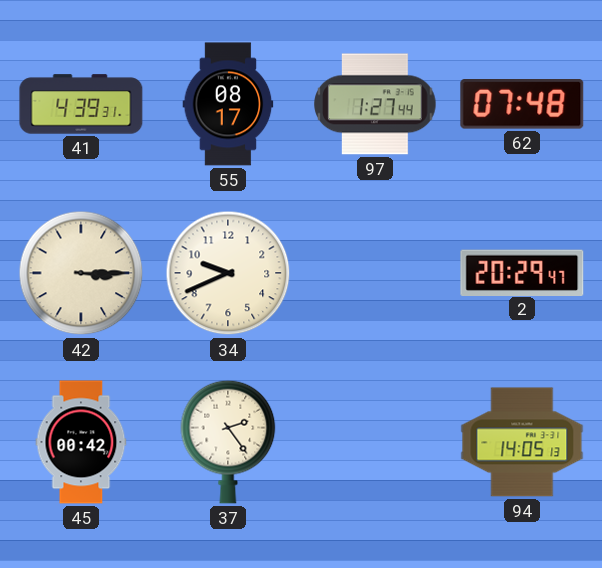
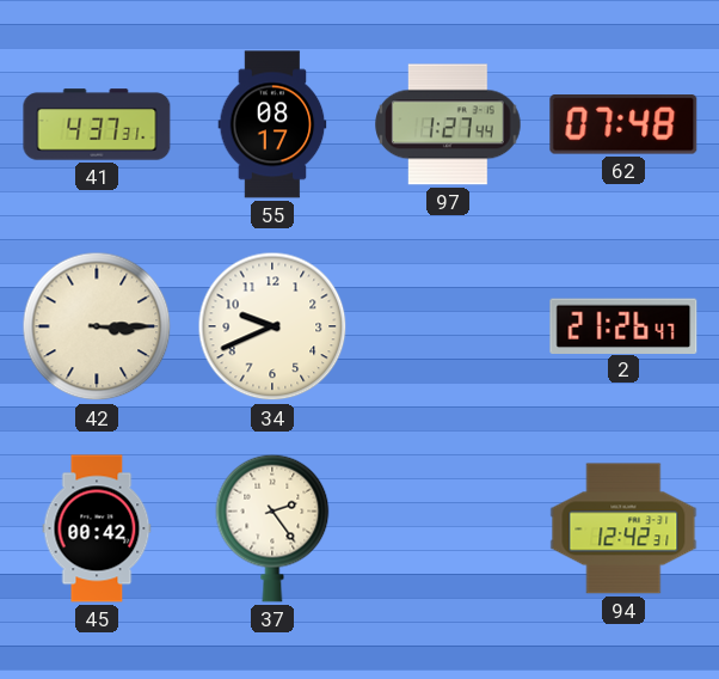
41: 4:39 -> 4:37
2: 20:29 -> 21:26
94: 14:05 -> 12:42
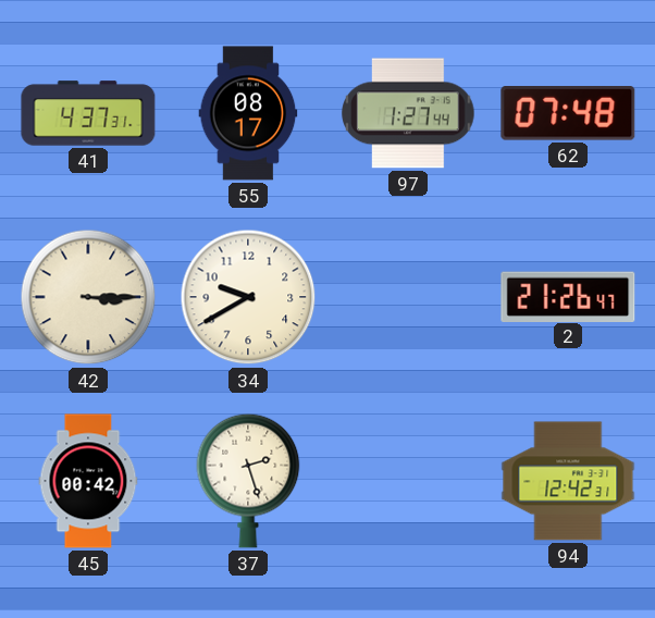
34: 9:41 -> 9:40
37: 2:24 -> 2:27
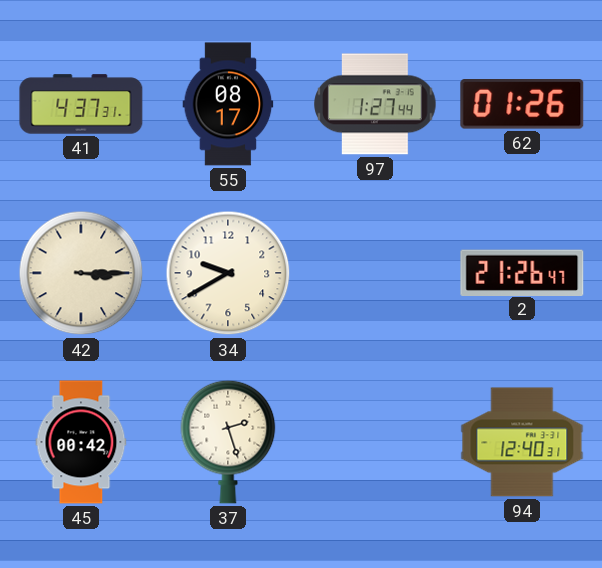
62: 07:48 -> 01:26
94: 12:42 -> 12:40
